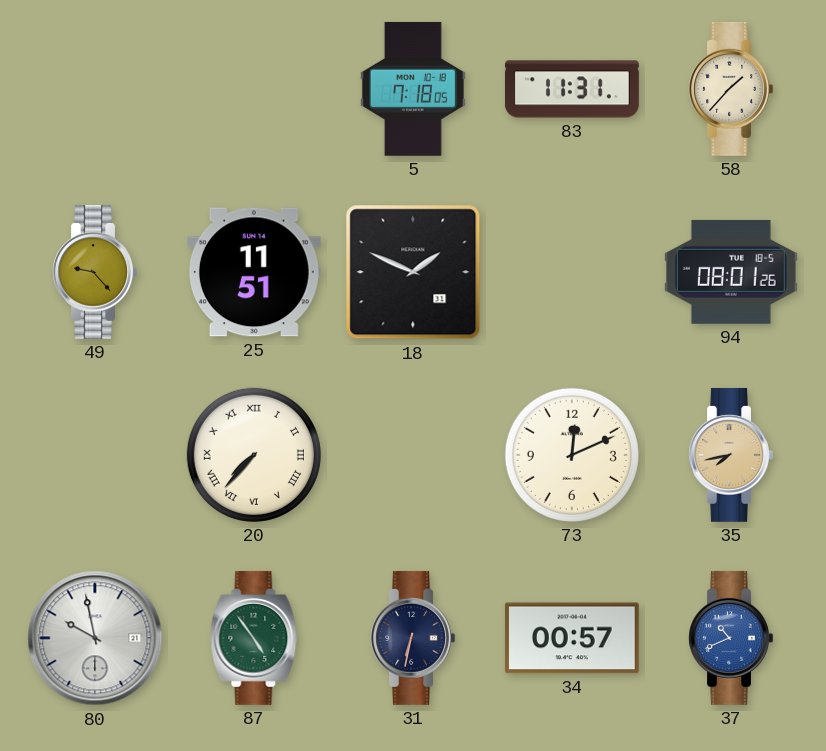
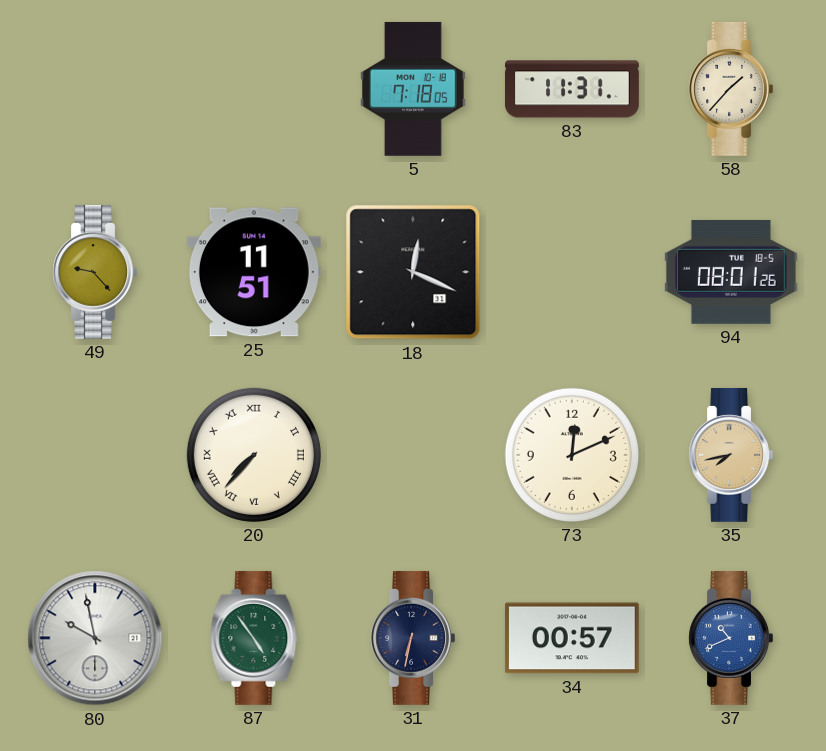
18: 1:49 -> 12:19
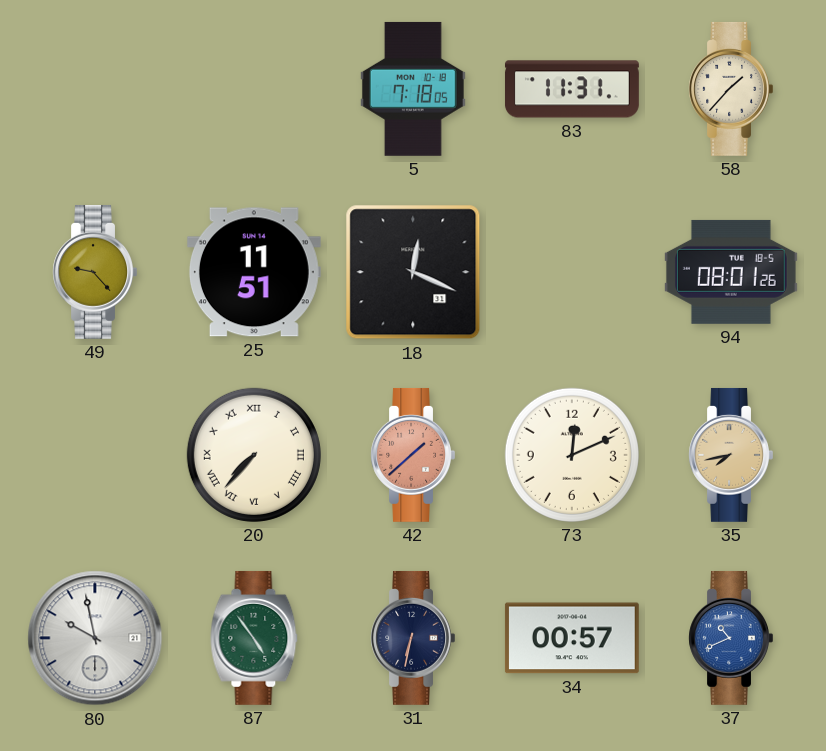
42: none -> 1:38
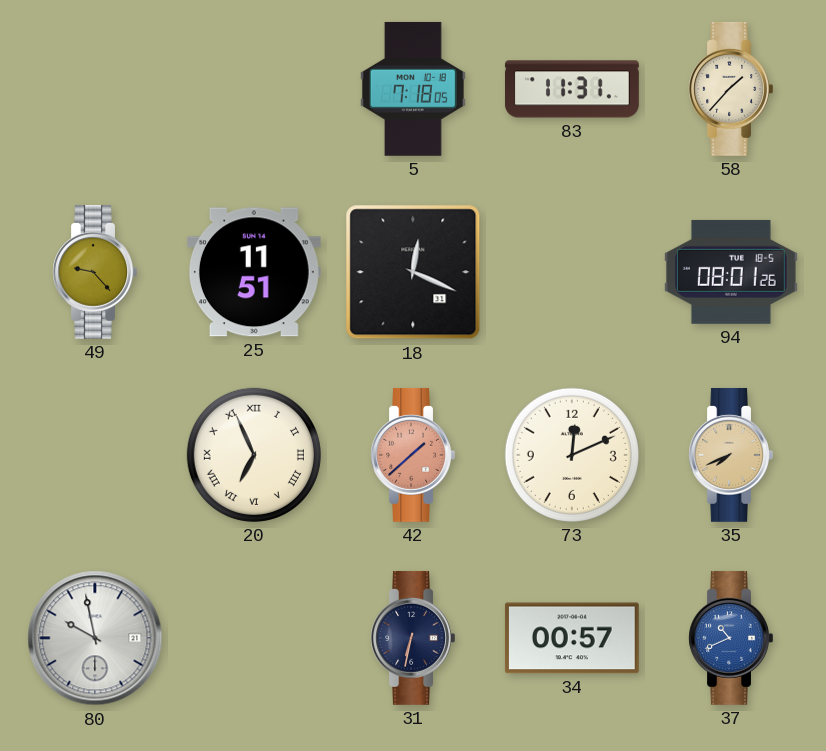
20: 7:37 -> 6:56
35: 7:43 -> 7:41
87: 4:54 -> none
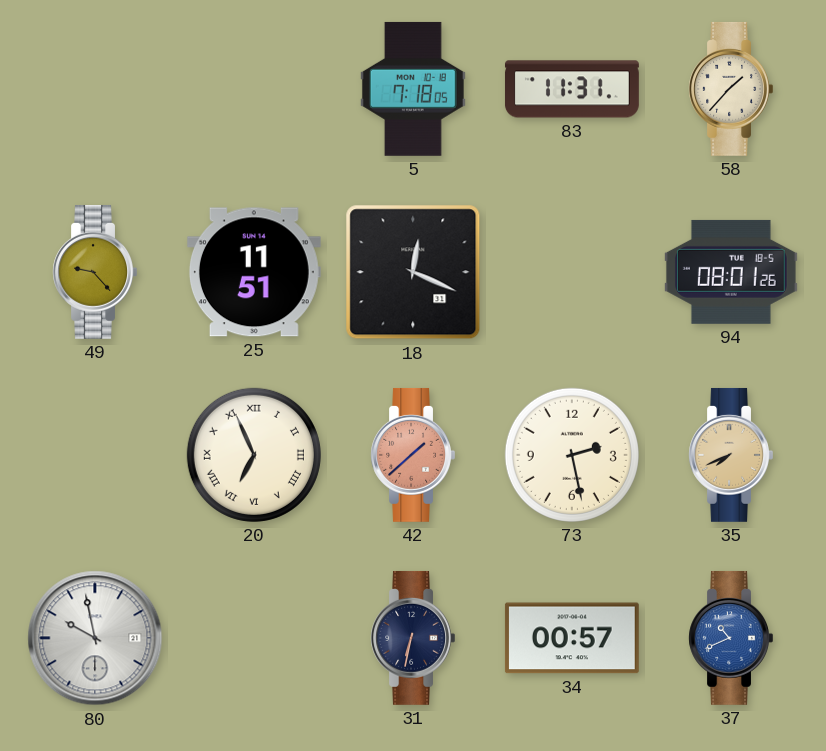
73: 12:11 -> 2:28
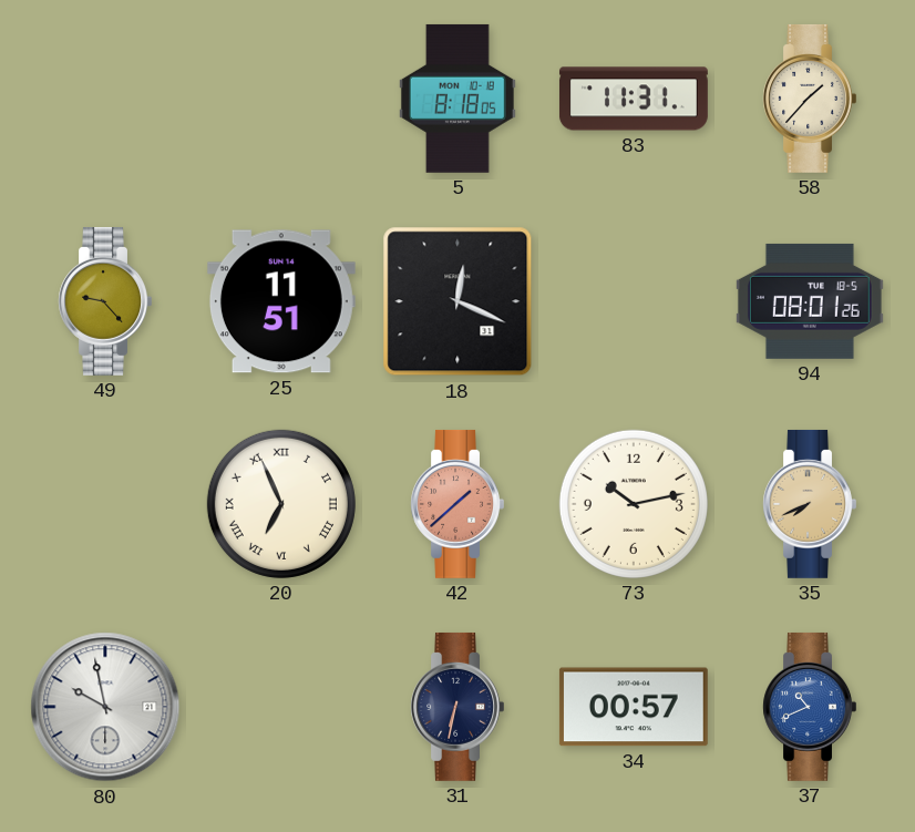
5: 7:18 -> 8:18
73: 2:28 -> 10:13
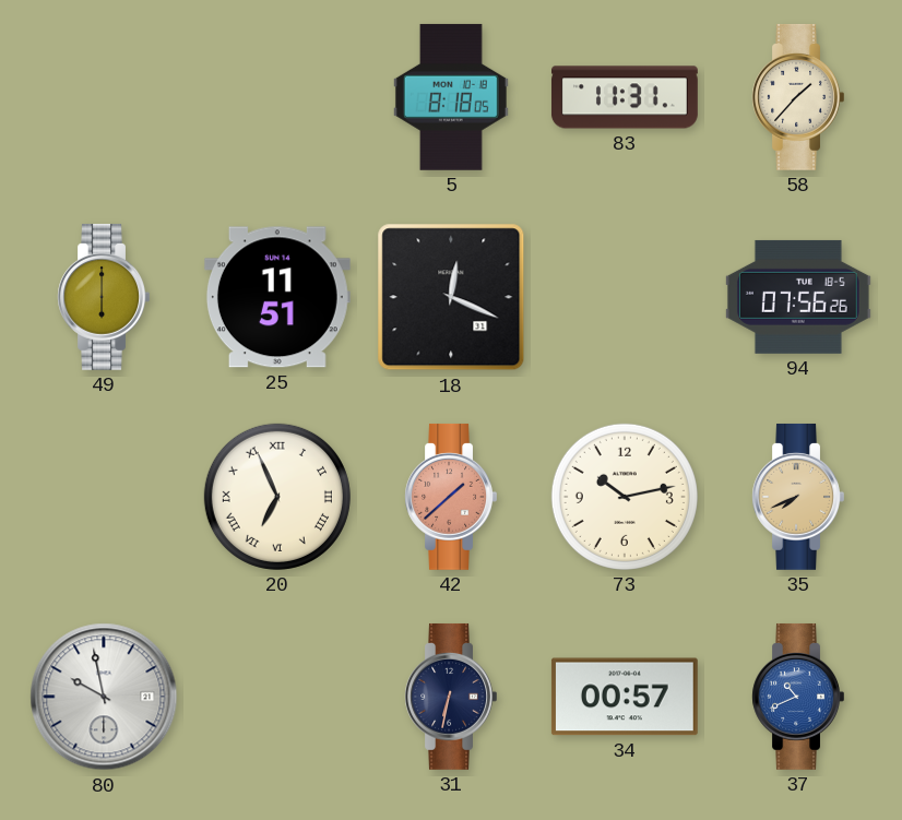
49: 9:23 -> 6:00
94: 08:01 -> 07:56
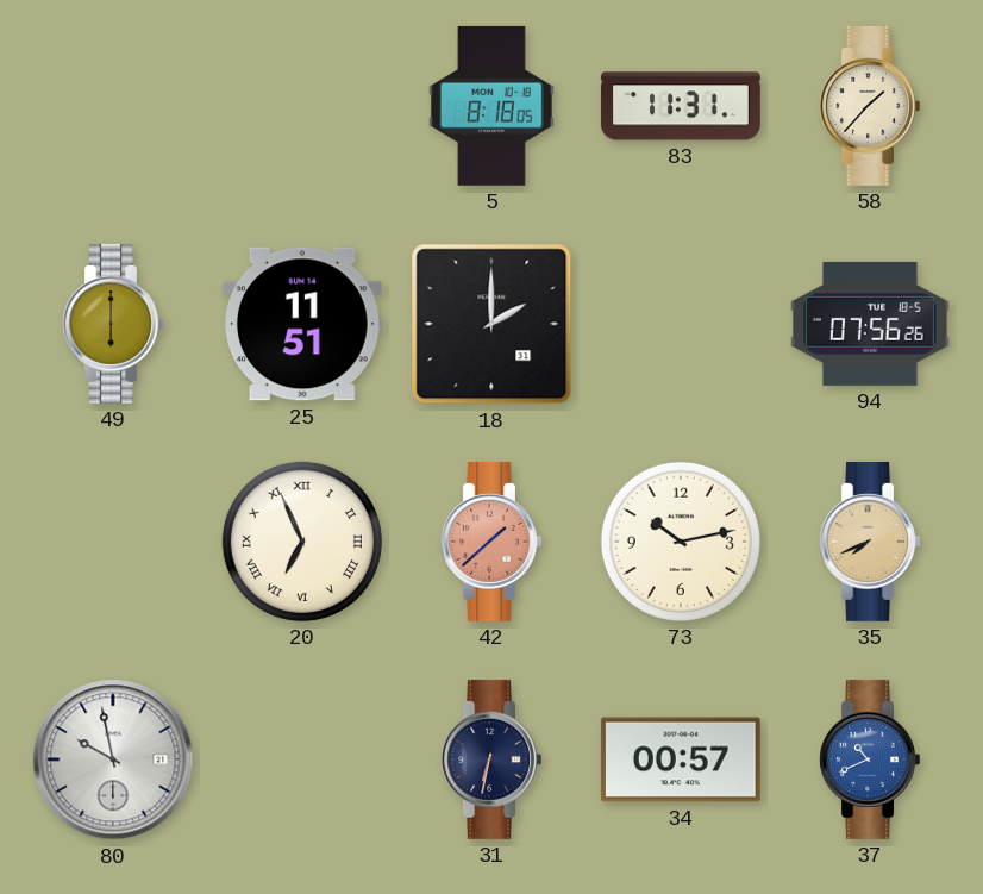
18: 12:19 -> 2:00
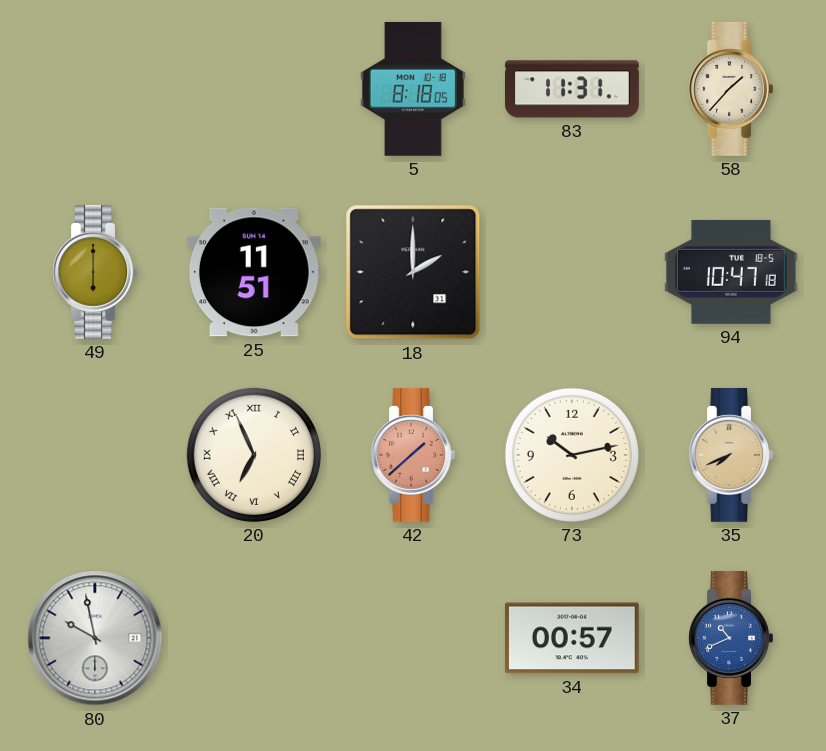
94: 07:56 -> 10:47
31: 6:32 -> none
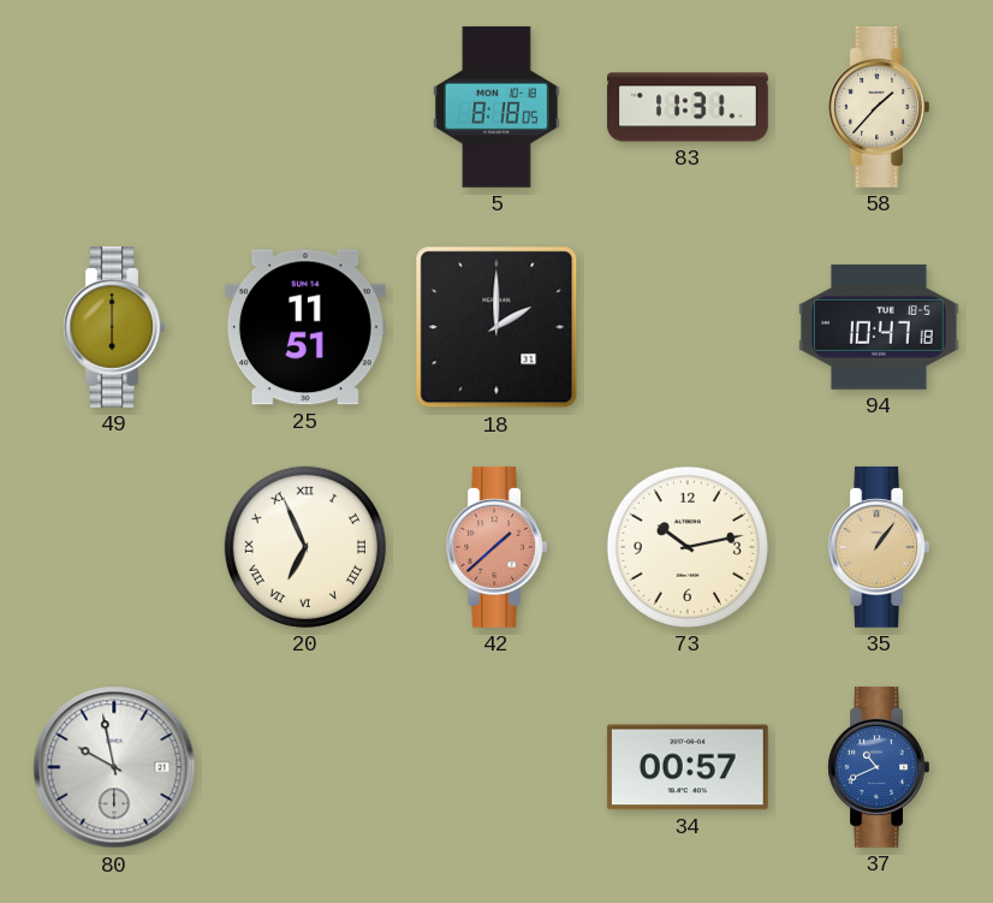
35: 7:41 -> 1:06
